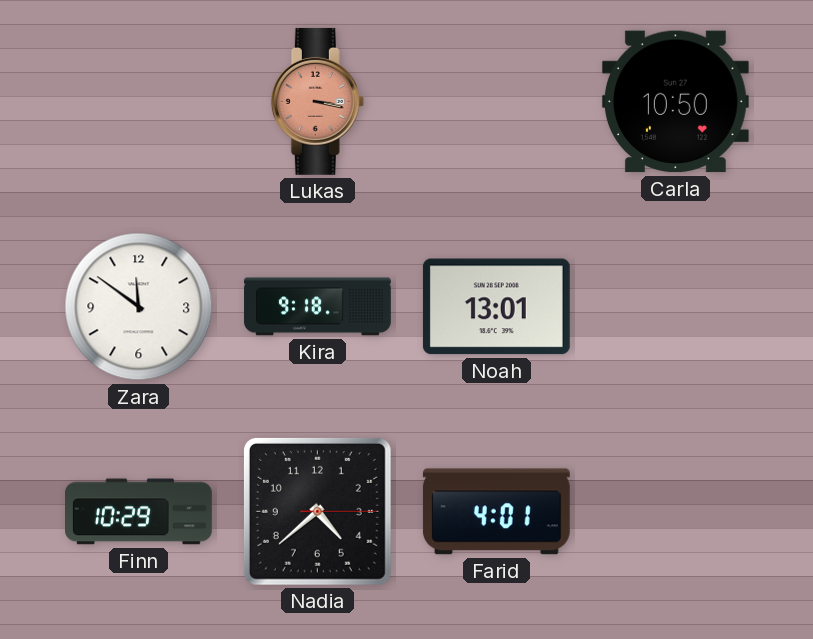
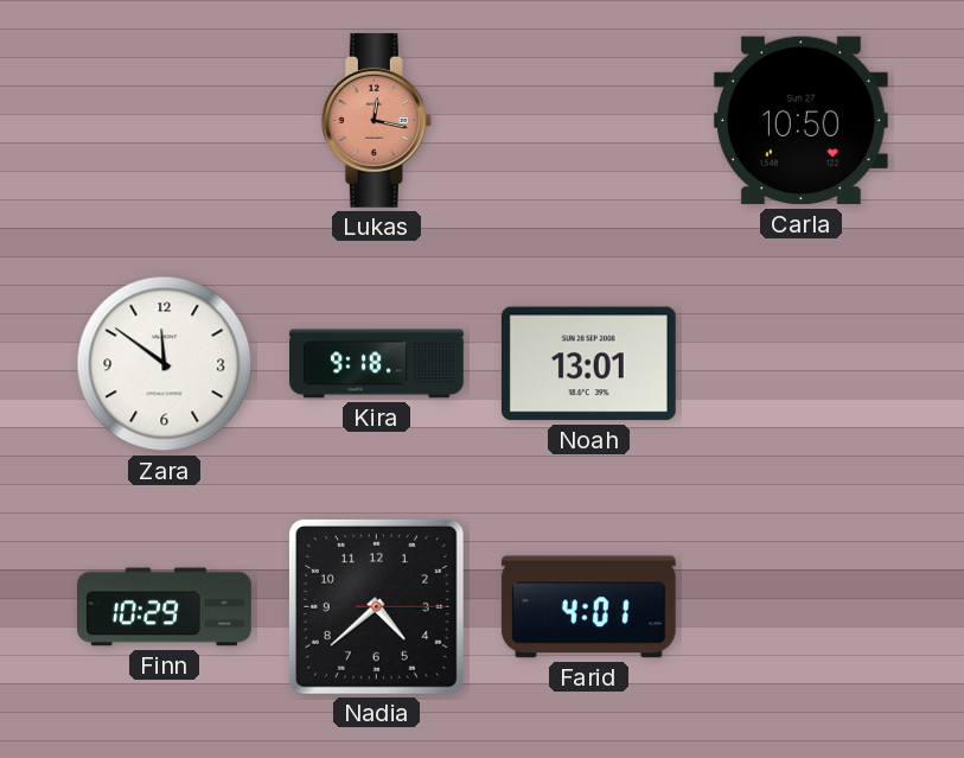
Lukas: 3:17 -> 12:17
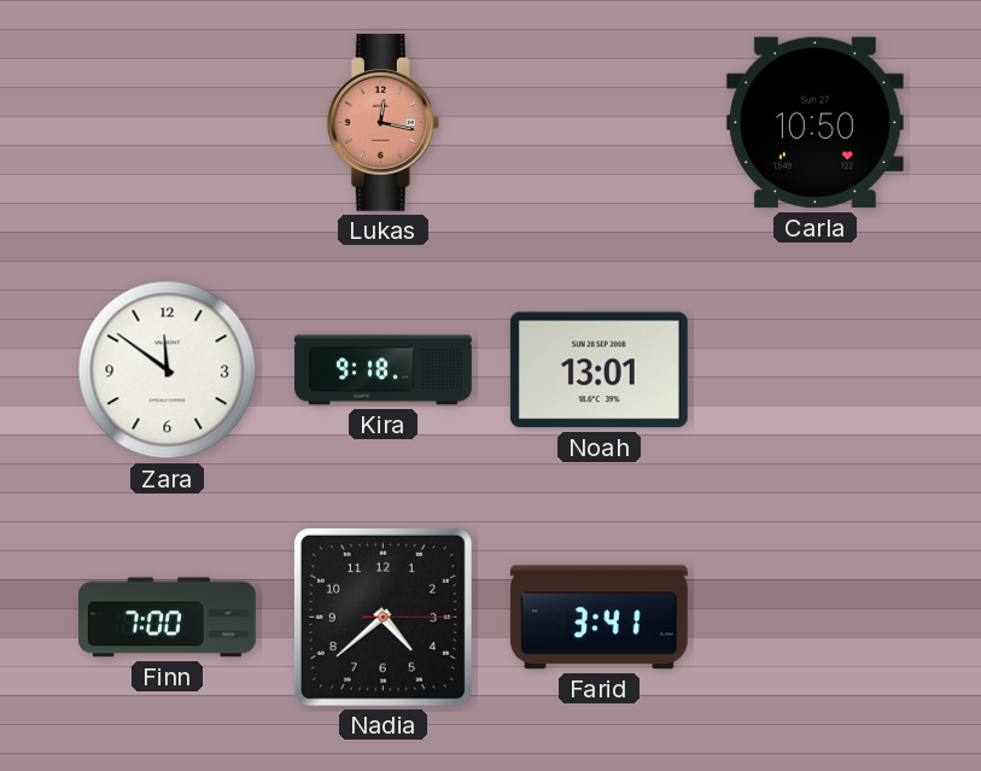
Finn: 10:29 -> 7:00
Farid: 4:01 -> 3:41
